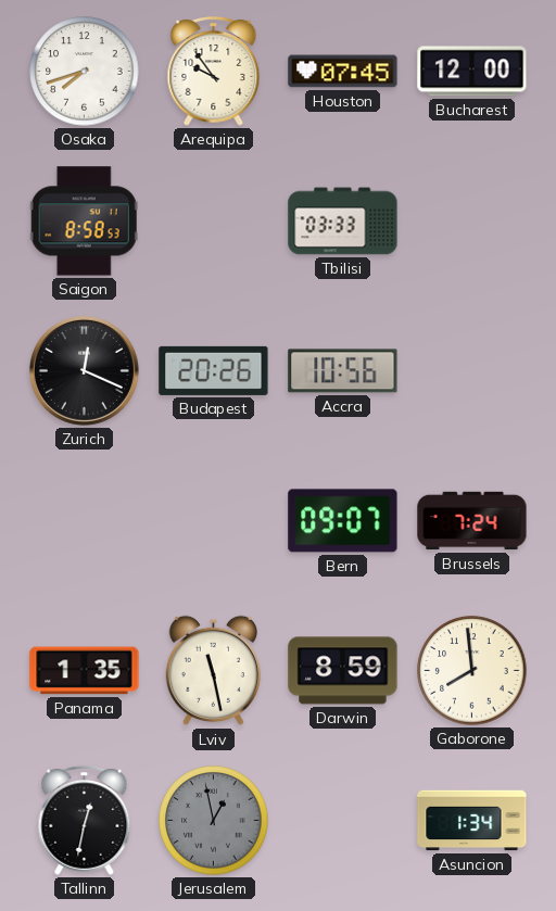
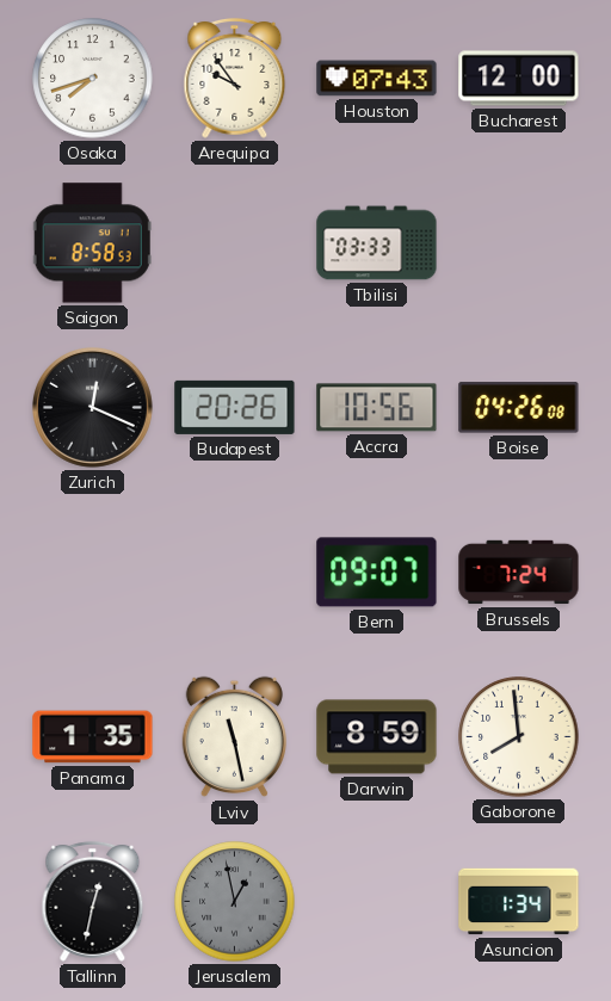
Houston: 07:45 -> 07:43
Boise: none -> 04:26
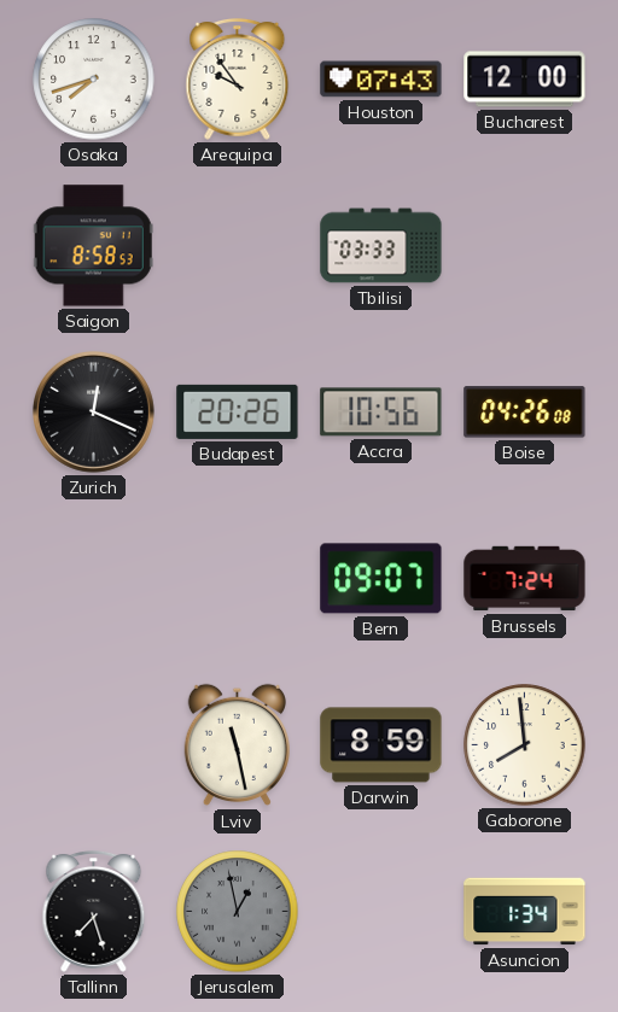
Panama: 1:35 -> none
Tallinn: 12:32 -> 7:27
